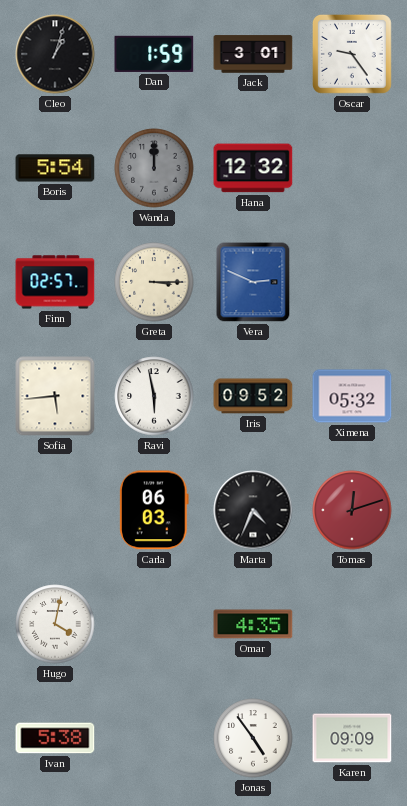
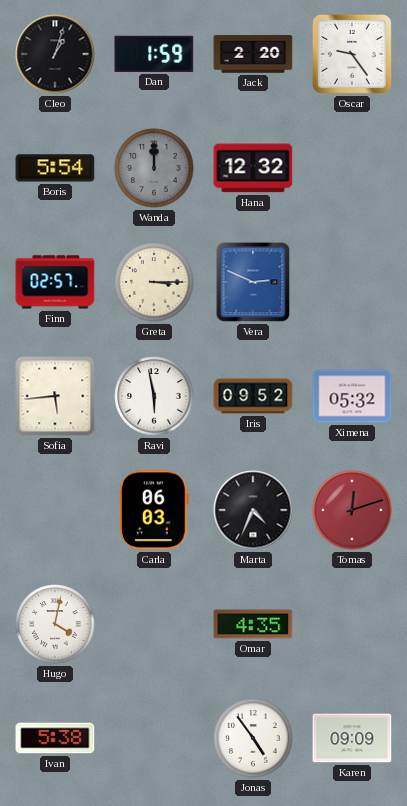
Jack: 3:01 -> 2:20
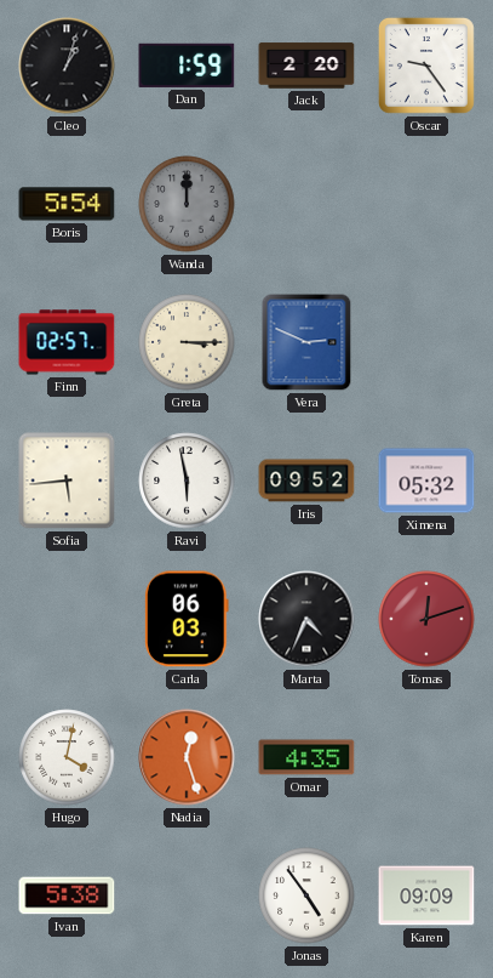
Hana: 12:32 -> none
Nadia: none -> 12:27
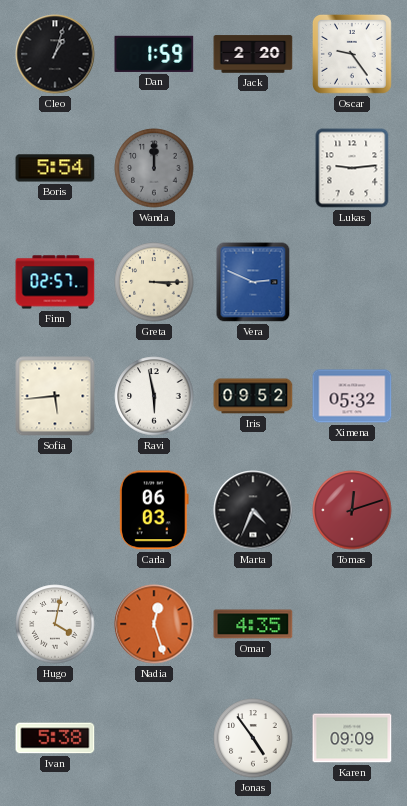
Lukas: none -> 9:14
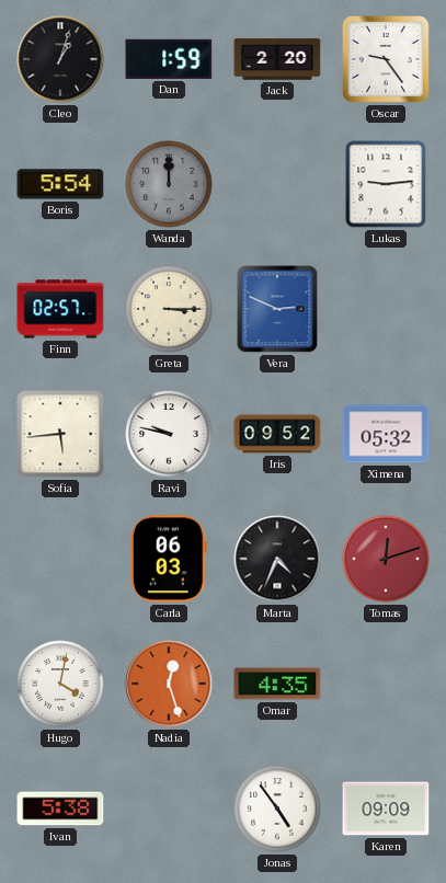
Ravi: 5:58 -> 9:47
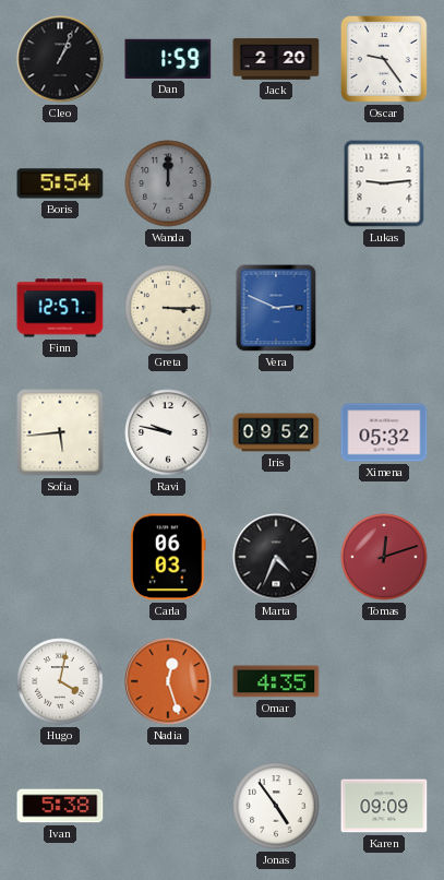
Cleo: 1:03 -> 1:04
Finn: 02:57 -> 12:57
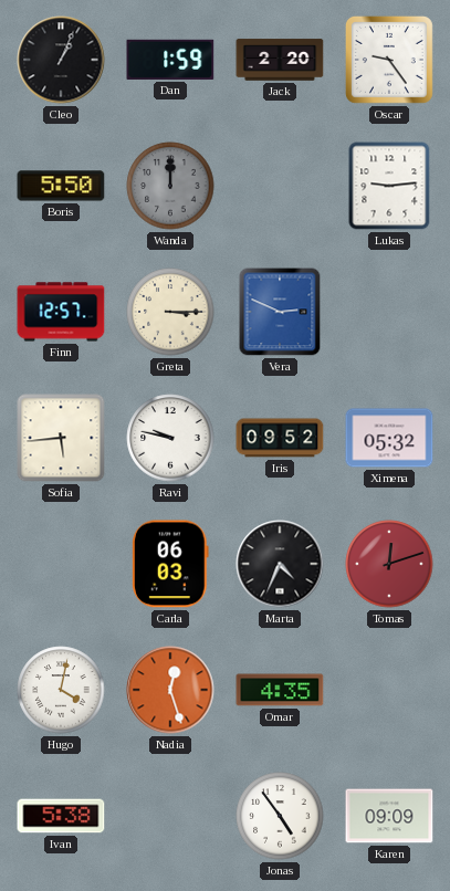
Boris: 5:54 -> 5:50
